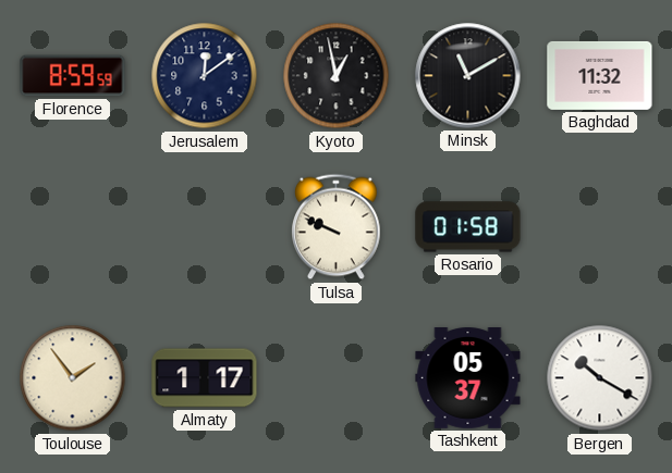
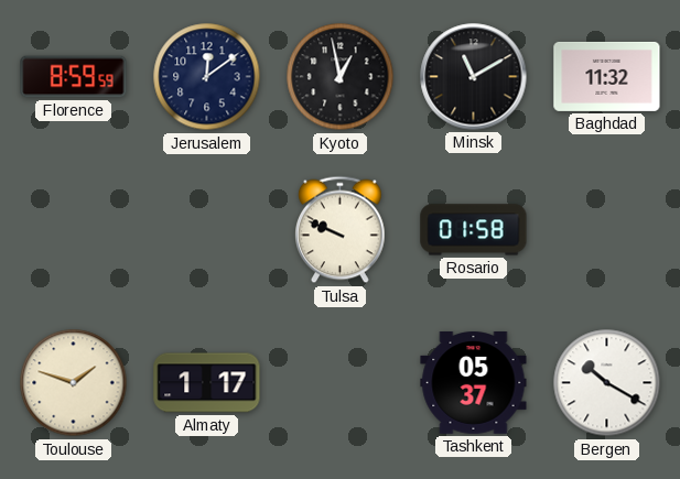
Toulouse: 1:54 -> 1:48
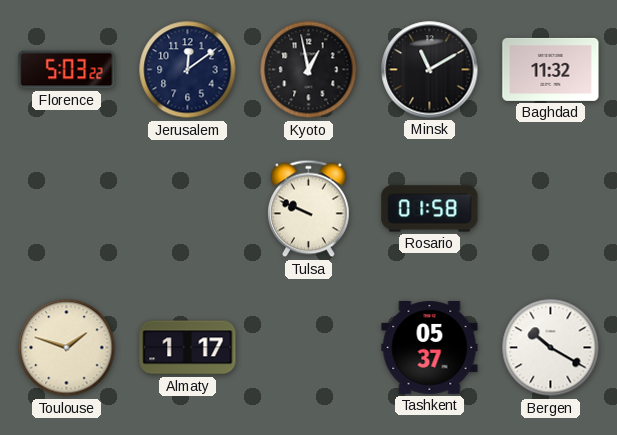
Florence: 8:59 -> 5:03
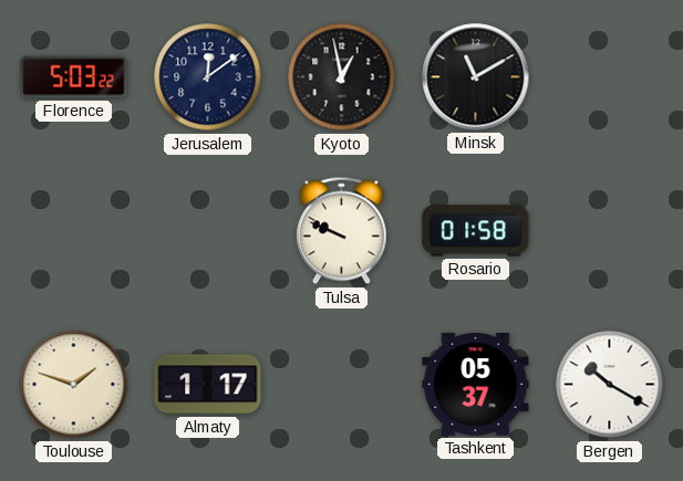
Baghdad: 11:32 -> none
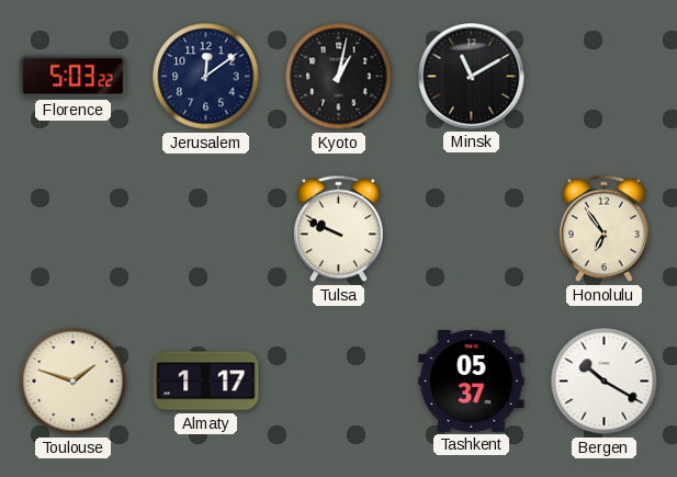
Kyoto: 12:58 -> 1:02
Rosario: 01:58 -> none
Honolulu: none -> 6:54
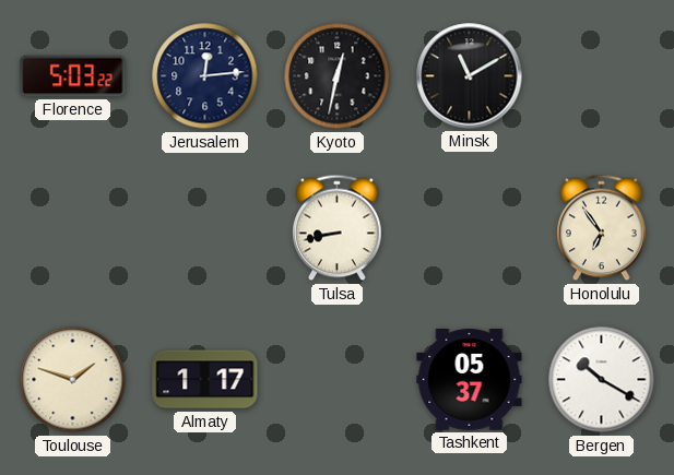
Jerusalem: 12:09 -> 12:14
Kyoto: 1:02 -> 12:32
Tulsa: 9:49 -> 8:43
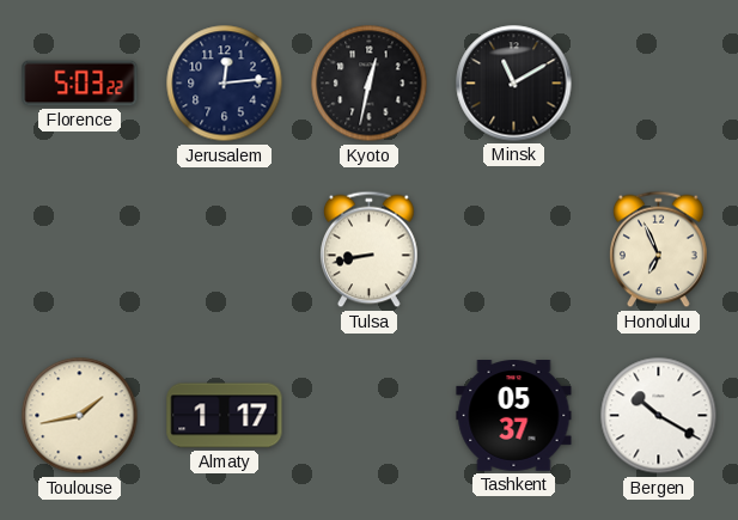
Honolulu: 6:54 -> 6:56
Toulouse: 1:48 -> 1:43
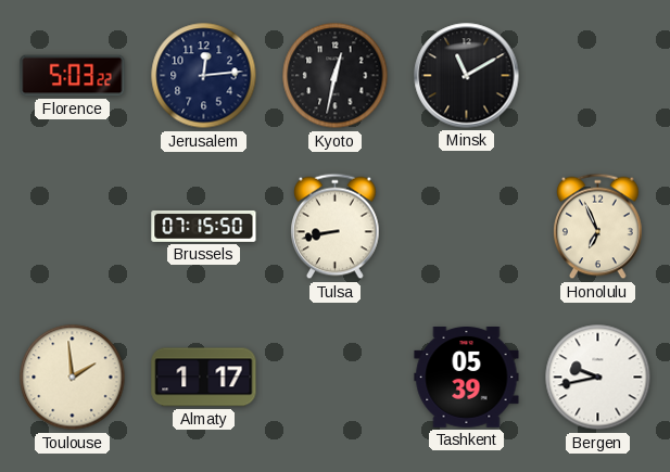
Brussels: none -> 07:15
Toulouse: 1:43 -> 1:59
Tashkent: 05:37 -> 05:39
Bergen: 10:20 -> 9:43
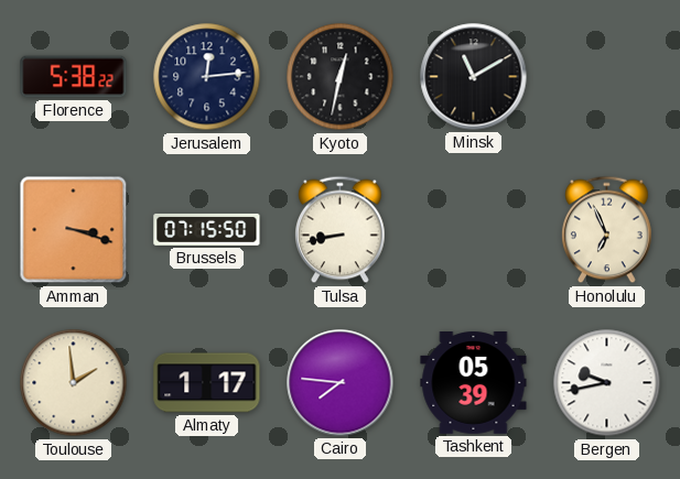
Florence: 5:03 -> 5:38
Amman: none -> 3:18
Cairo: none -> 7:46
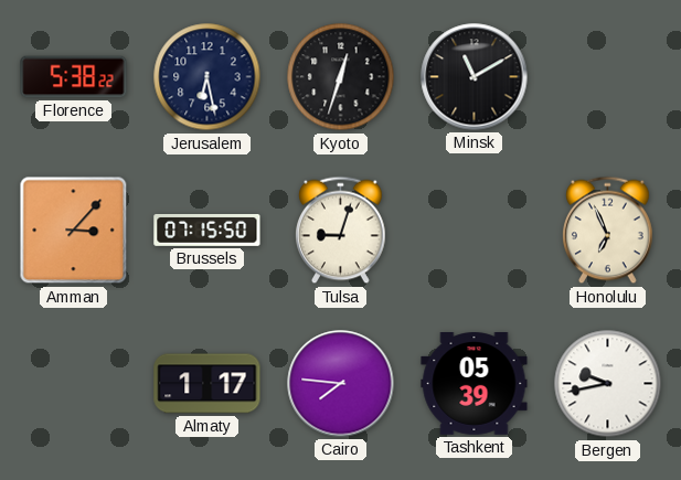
Jerusalem: 12:14 -> 6:28
Kyoto: 12:32 -> 12:33
Amman: 3:18 -> 3:07
Tulsa: 8:43 -> 9:03
Toulouse: 1:59 -> none
